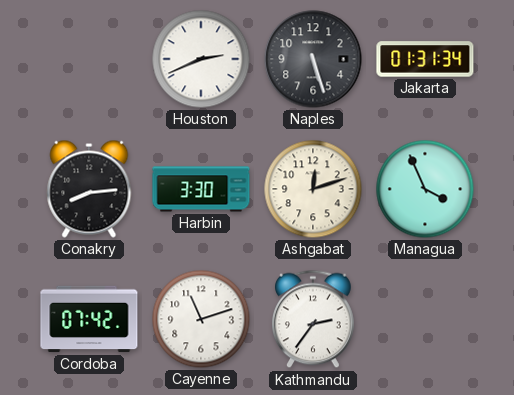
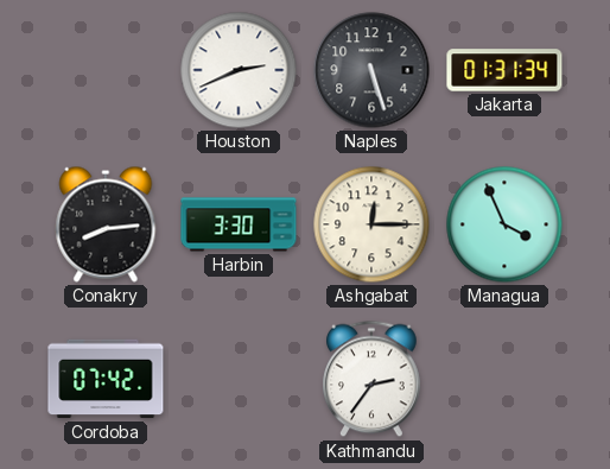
Ashgabat: 12:12 -> 12:15
Cayenne: 11:12 -> none
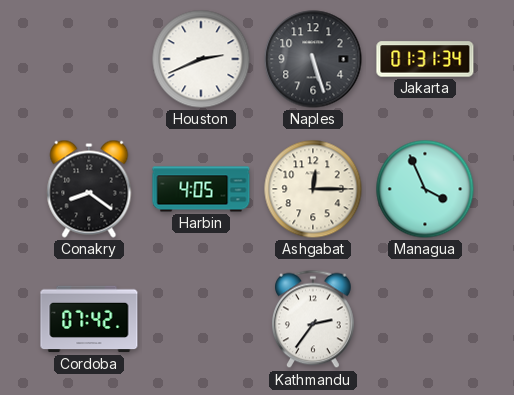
Conakry: 8:14 -> 8:21
Harbin: 3:30 -> 4:05
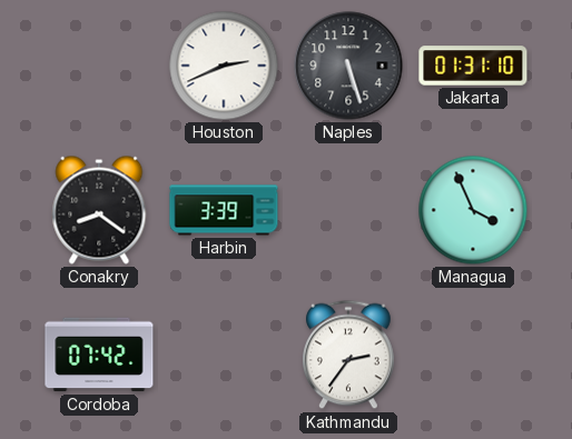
Jakarta: 01:31:34 -> 01:31:10
Harbin: 4:05 -> 3:39
Ashgabat: 12:15 -> none
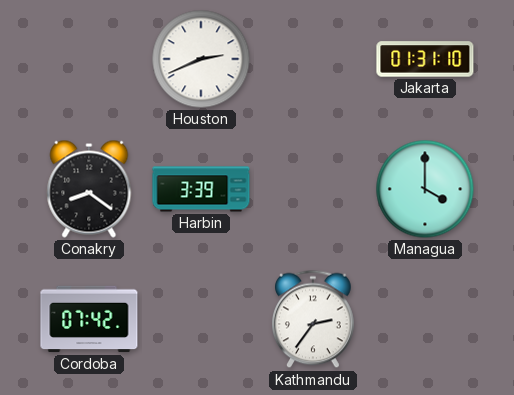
Naples: 5:27 -> none
Managua: 3:56 -> 4:00
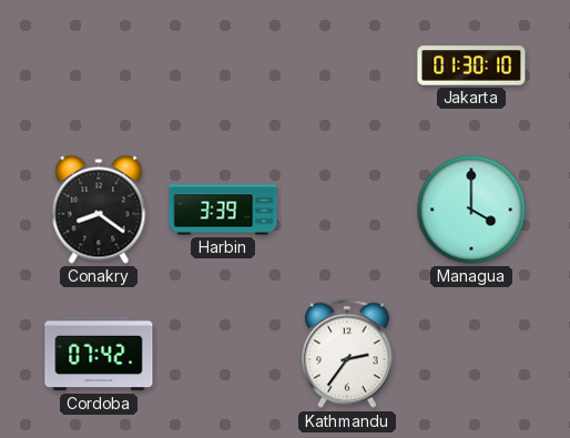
Houston: 2:41 -> none
Jakarta: 01:31 -> 01:30
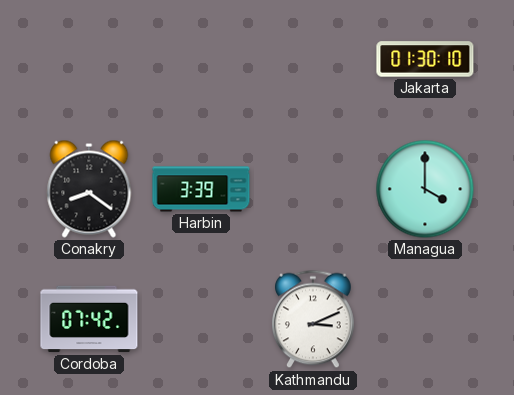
Kathmandu: 2:36 -> 3:11
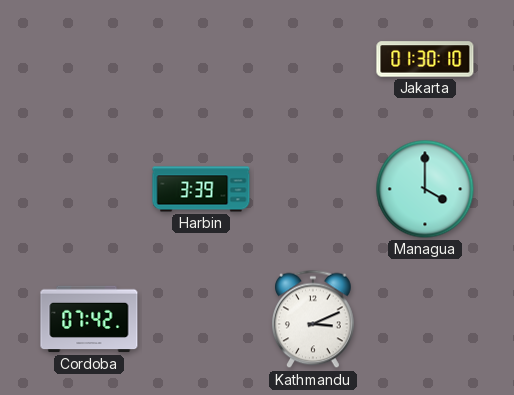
Conakry: 8:21 -> none
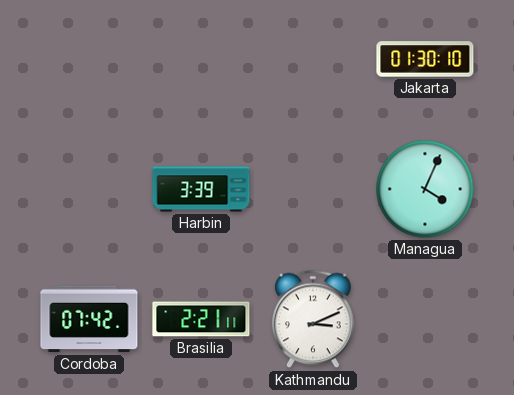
Managua: 4:00 -> 4:04
Brasilia: none -> 2:21
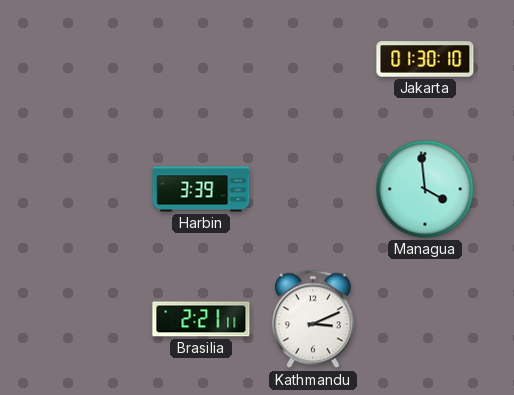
Managua: 4:04 -> 3:59
Cordoba: 07:42 -> none
